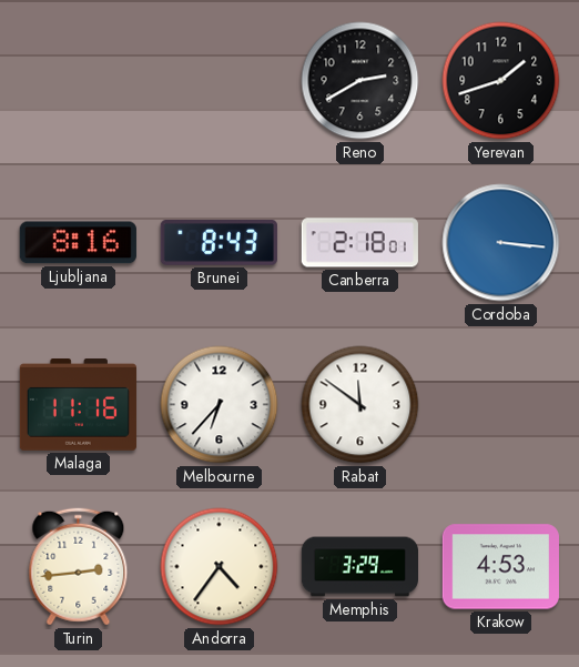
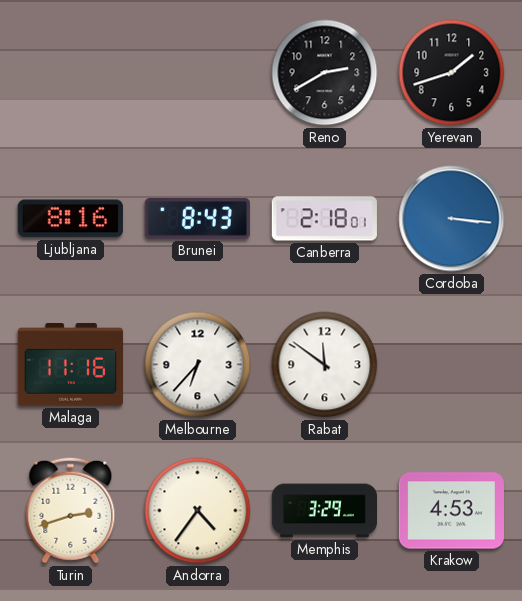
Turin: 2:44 -> 2:42
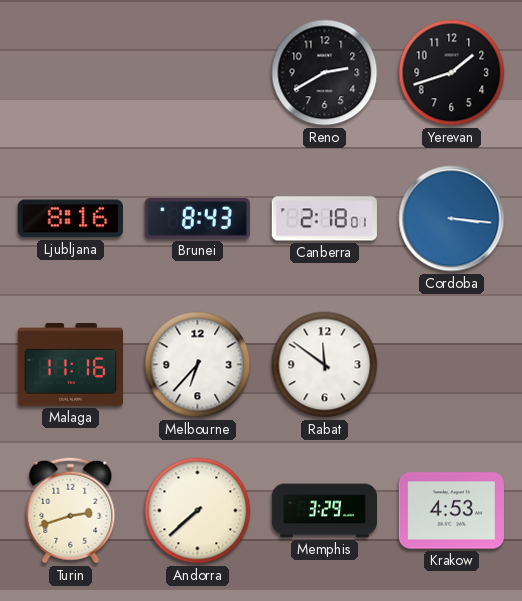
Andorra: 4:36 -> 7:38
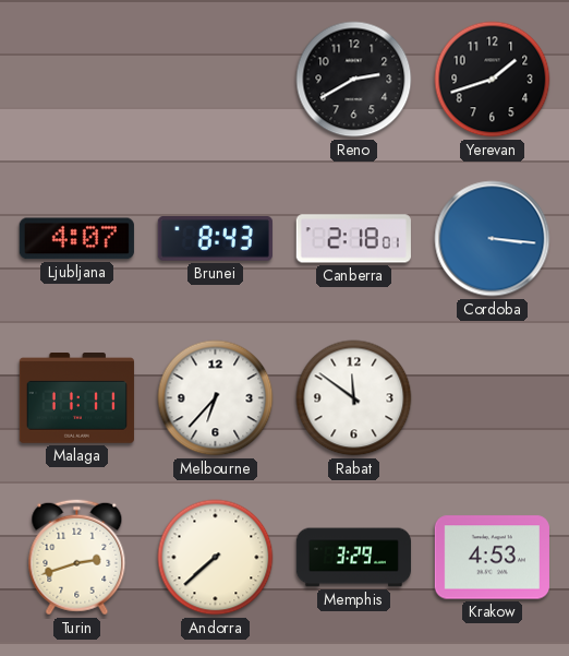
Ljubljana: 8:16 -> 4:07
Malaga: 11:16 -> 11:11
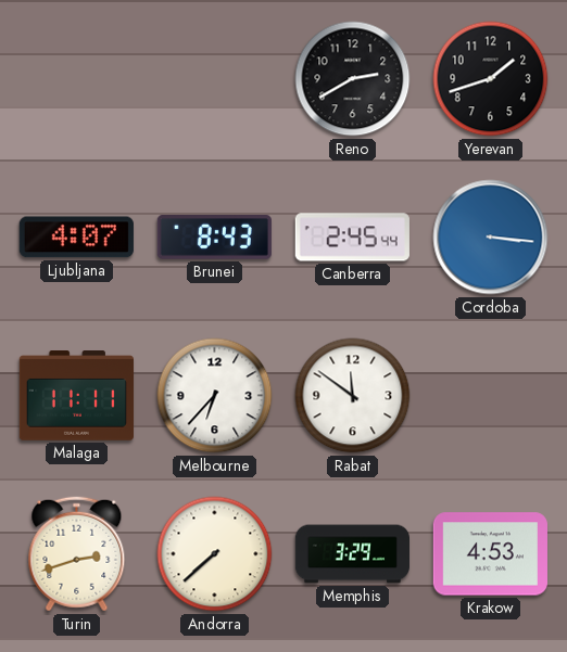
Canberra: 2:18 -> 2:45
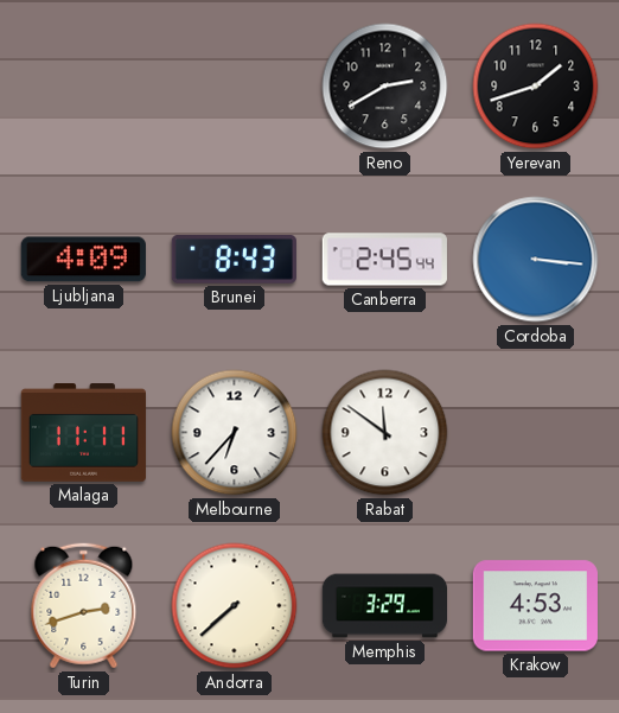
Ljubljana: 4:07 -> 4:09
